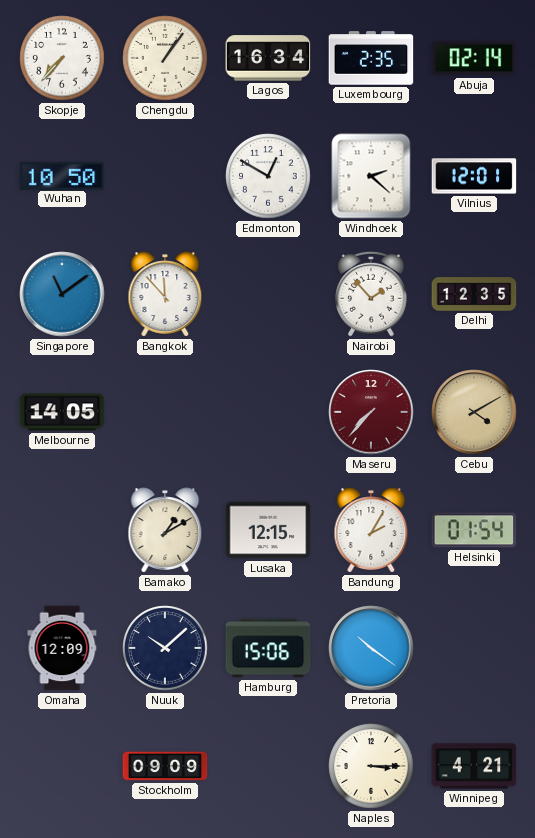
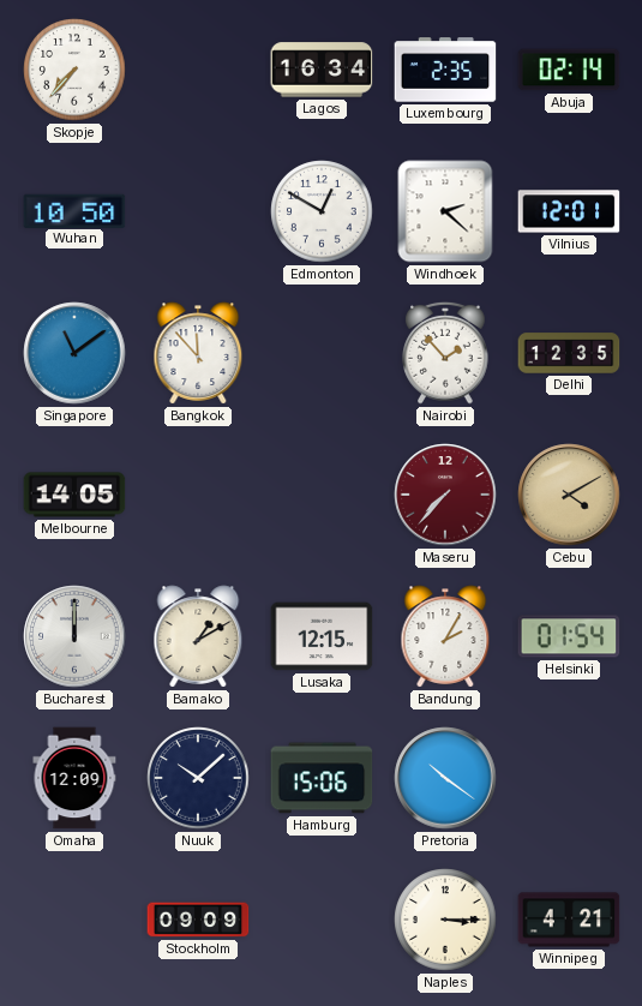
Chengdu: 1:06 -> none
Bucharest: none -> 12:00
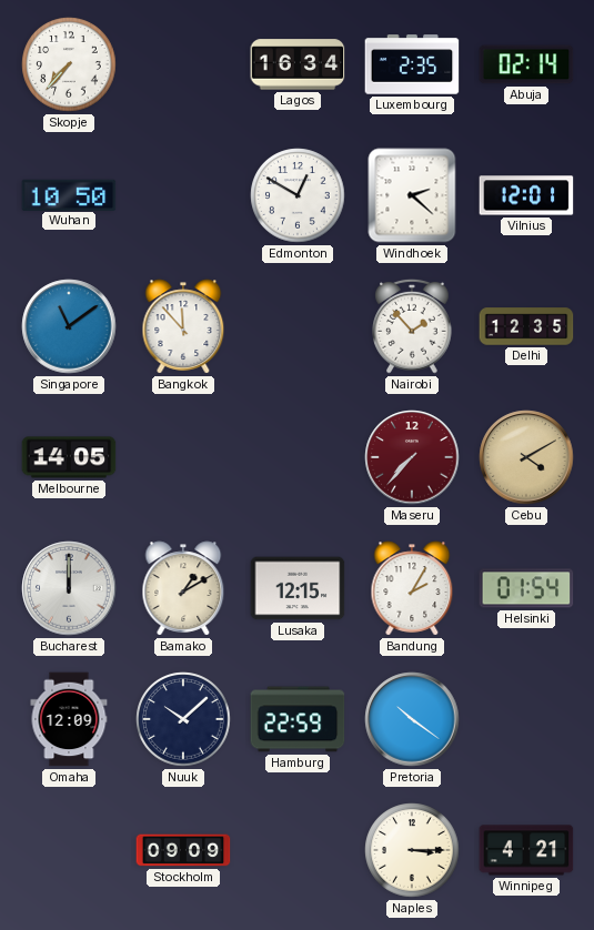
Hamburg: 15:06 -> 22:59
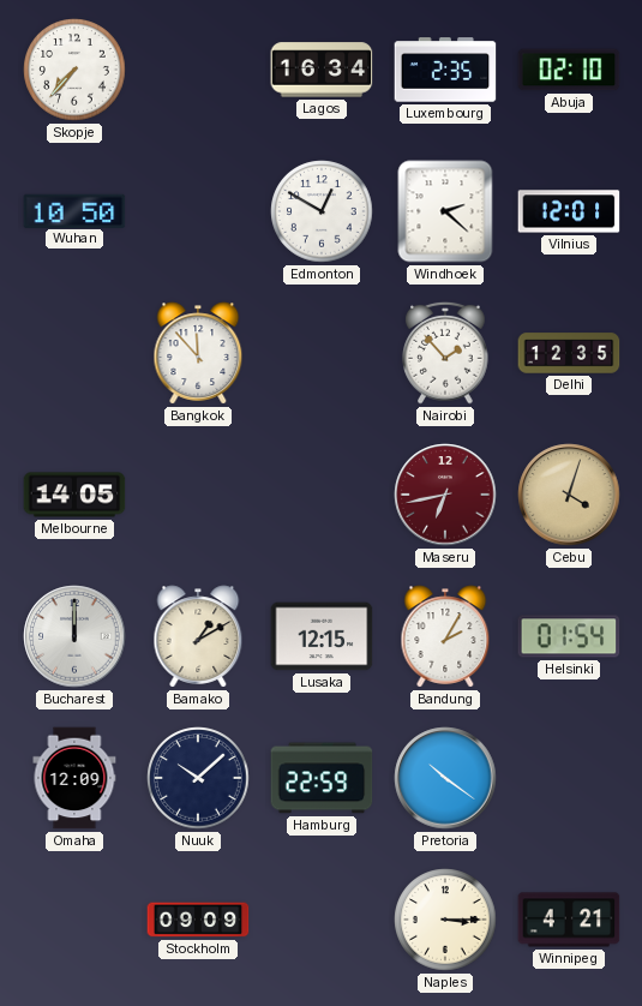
Abuja: 02:14 -> 02:10
Singapore: 11:09 -> none
Maseru: 7:37 -> 6:43
Cebu: 4:10 -> 4:03
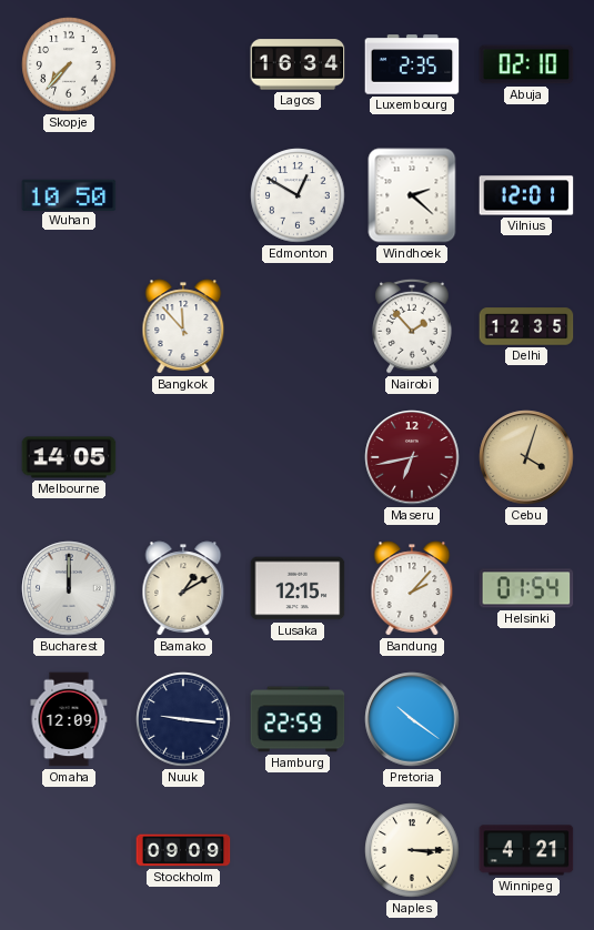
Bandung: 2:05 -> 2:07
Nuuk: 10:08 -> 9:16
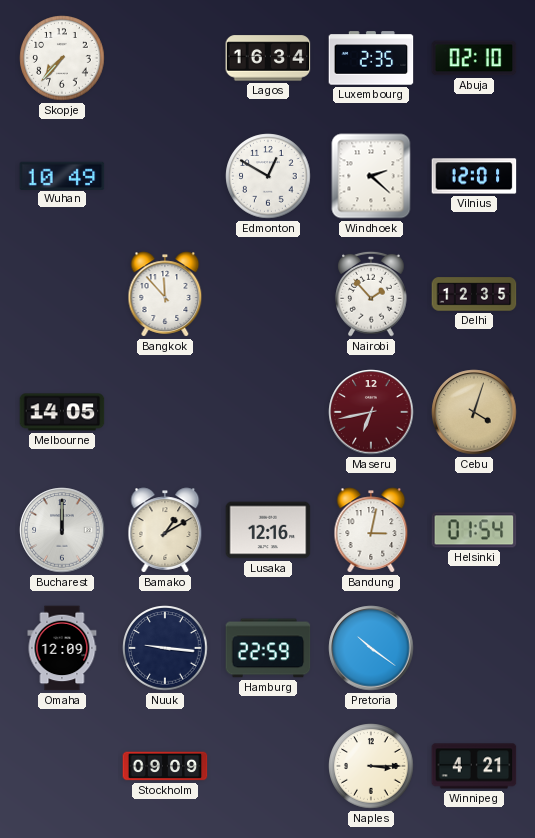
Wuhan: 10:50 -> 10:49
Lusaka: 12:15 -> 12:16
Bandung: 2:07 -> 3:02
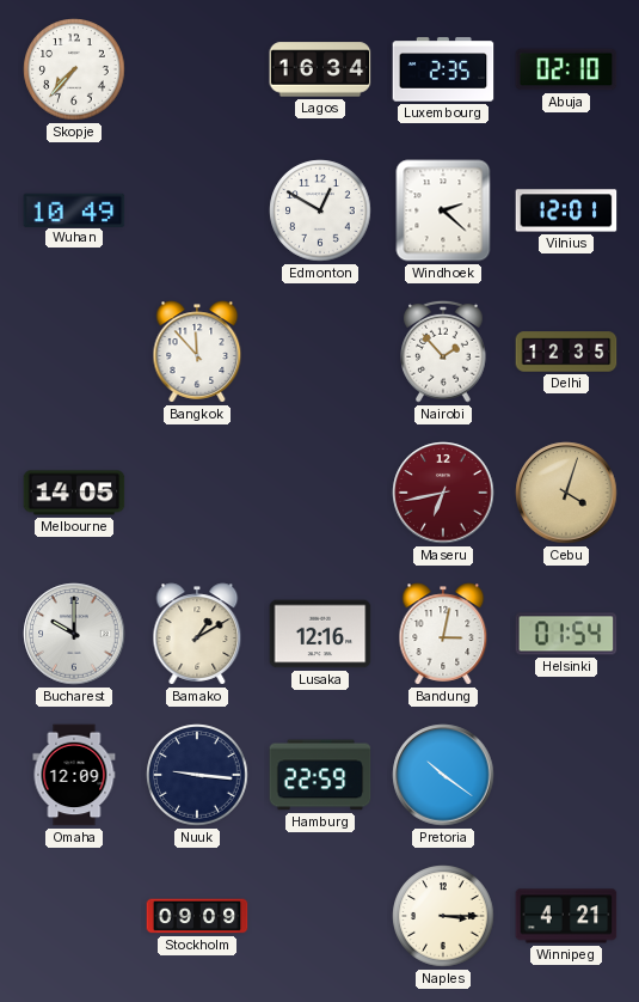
Bucharest: 12:00 -> 10:00
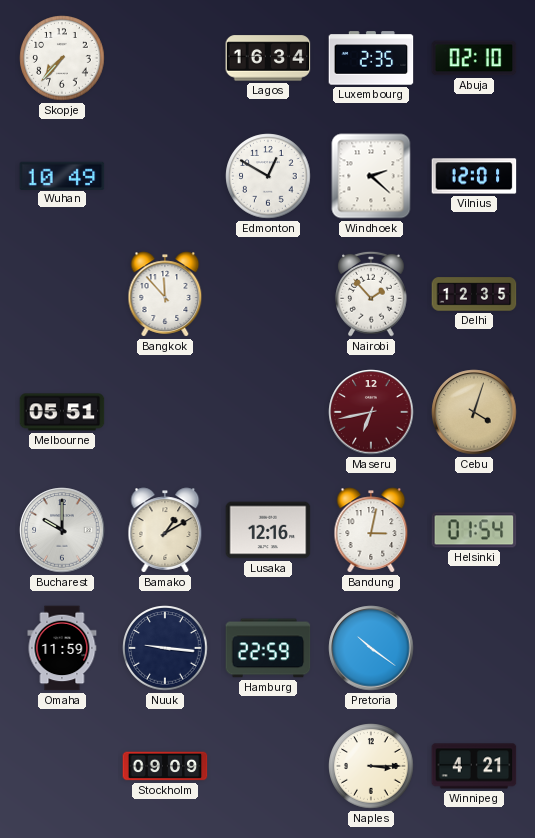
Melbourne: 14:05 -> 05:51
Omaha: 12:09 -> 11:59
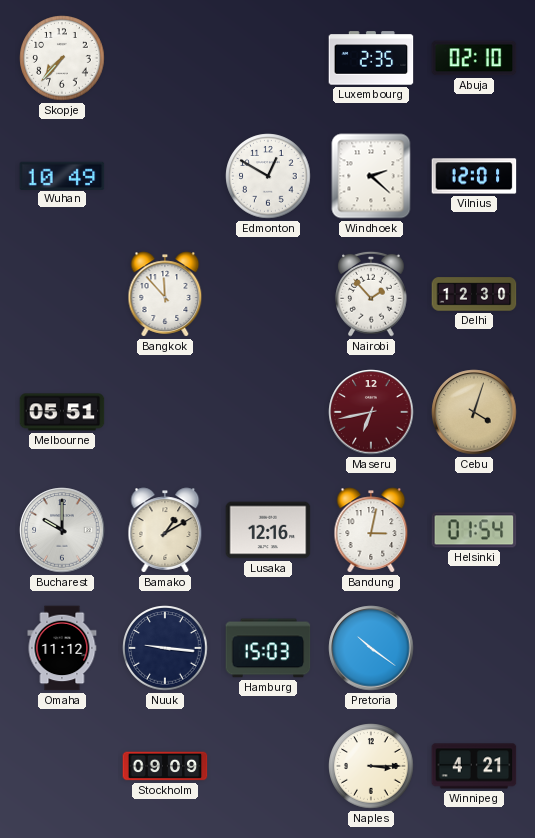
Lagos: 16:34 -> none
Delhi: 12:35 -> 12:30
Omaha: 11:59 -> 11:12
Hamburg: 22:59 -> 15:03
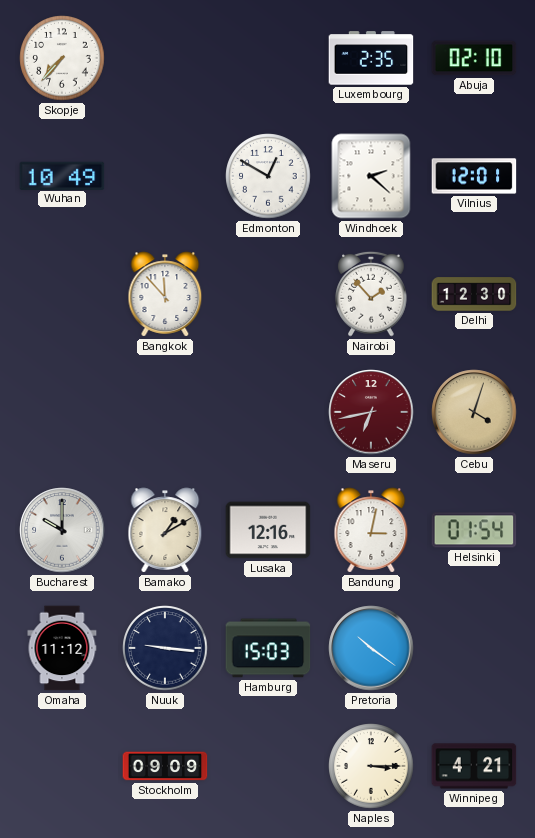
Melbourne: 05:51 -> none
